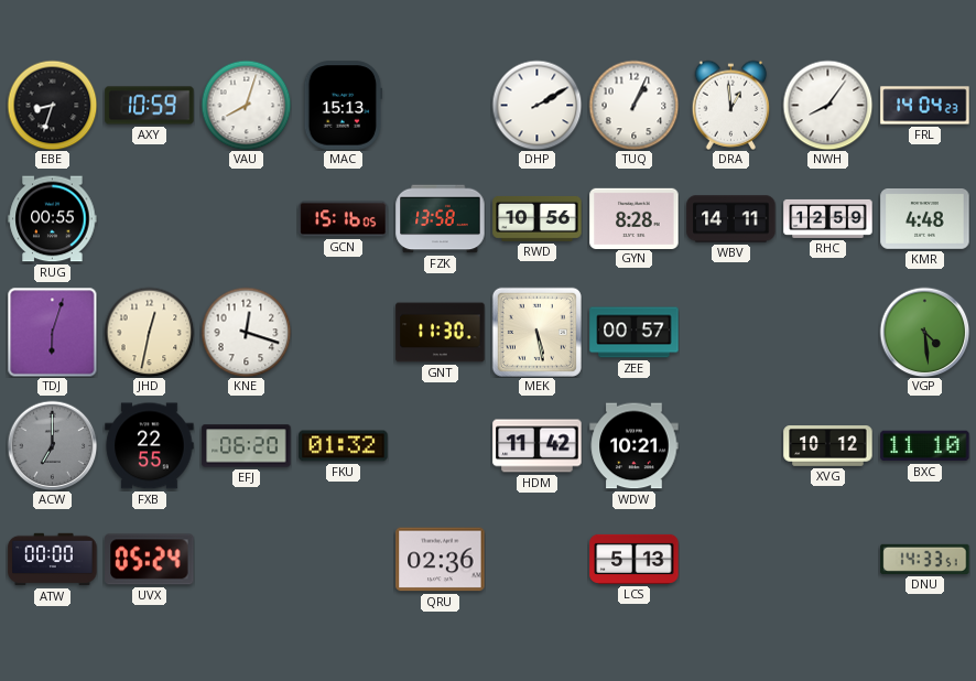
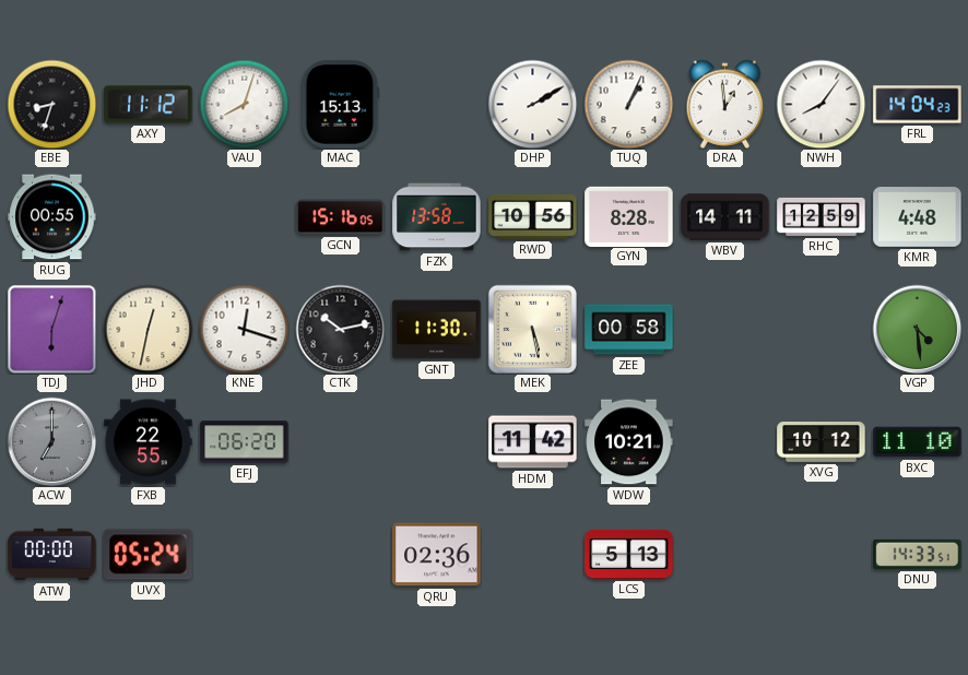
AXY: 10:59 -> 11:12
CTK: none -> 10:13
ZEE: 00:57 -> 00:58
FKU: 01:32 -> none
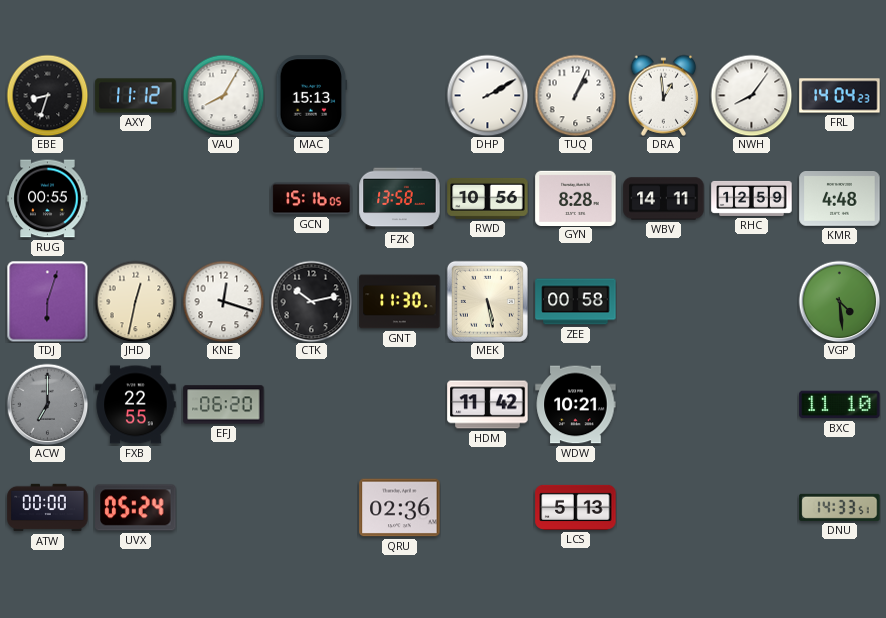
VAU: 8:03 -> 8:05
XVG: 10:12 -> none
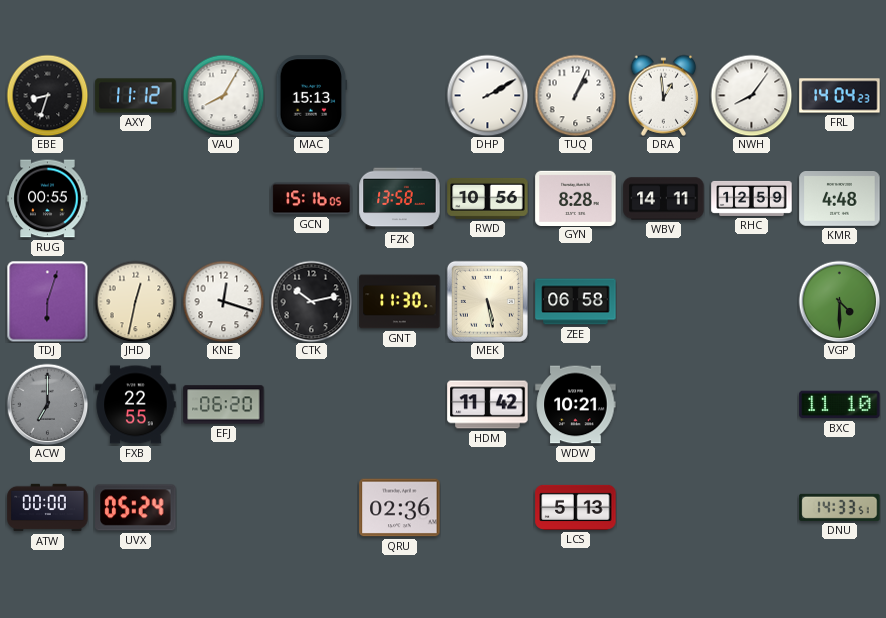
ZEE: 00:58 -> 06:58
VGP: 4:29 -> 4:30
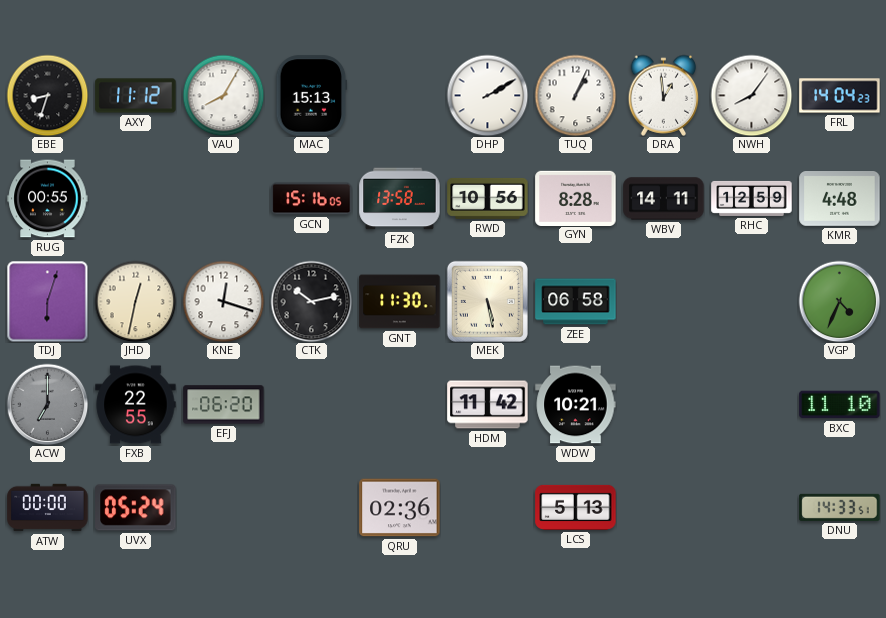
VGP: 4:30 -> 4:34
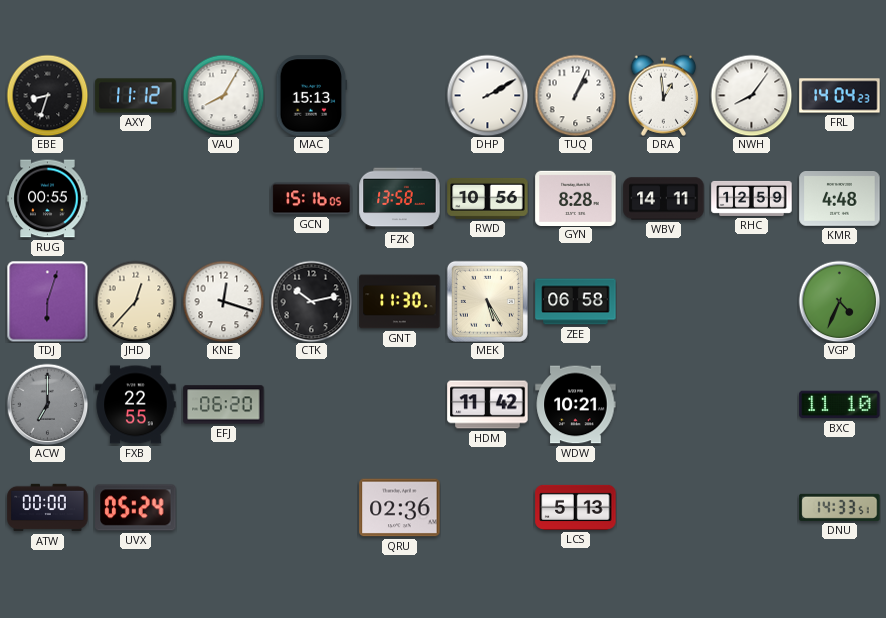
JHD: 12:32 -> 12:37
MEK: 5:28 -> 5:25
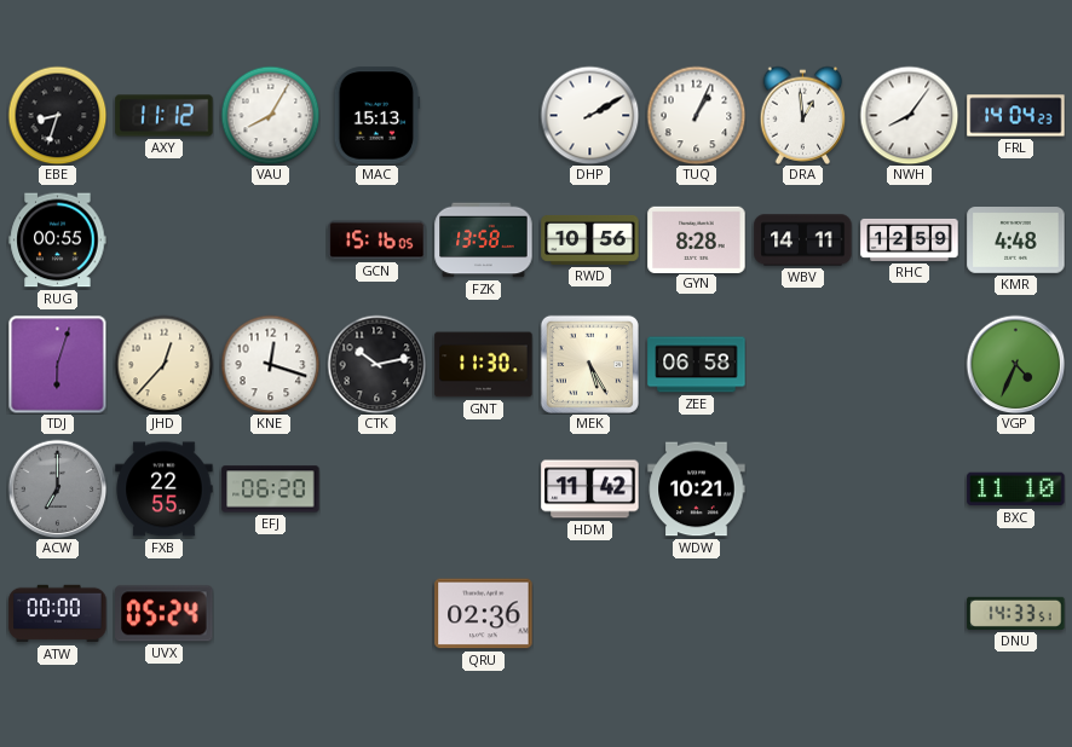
LCS: 5:13 -> none
